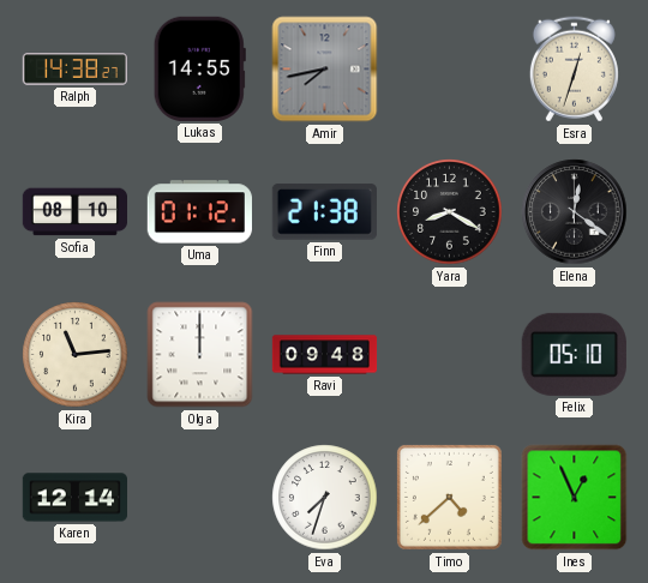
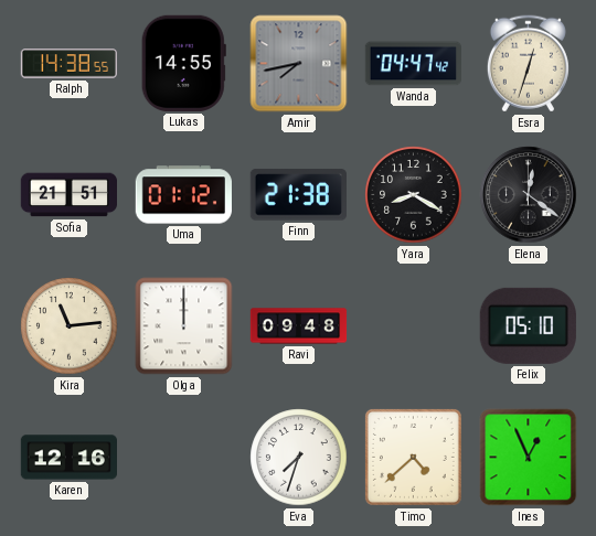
Ralph: 14:38:27 -> 14:38:55
Wanda: none -> 04:47
Sofia: 08:10 -> 21:51
Karen: 12:14 -> 12:16
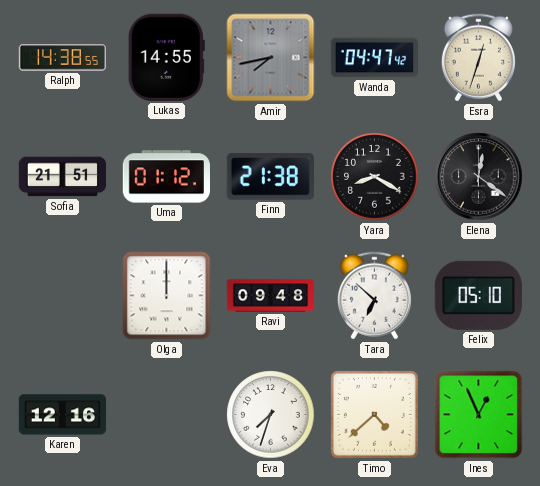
Kira: 11:14 -> none
Tara: none -> 6:52
